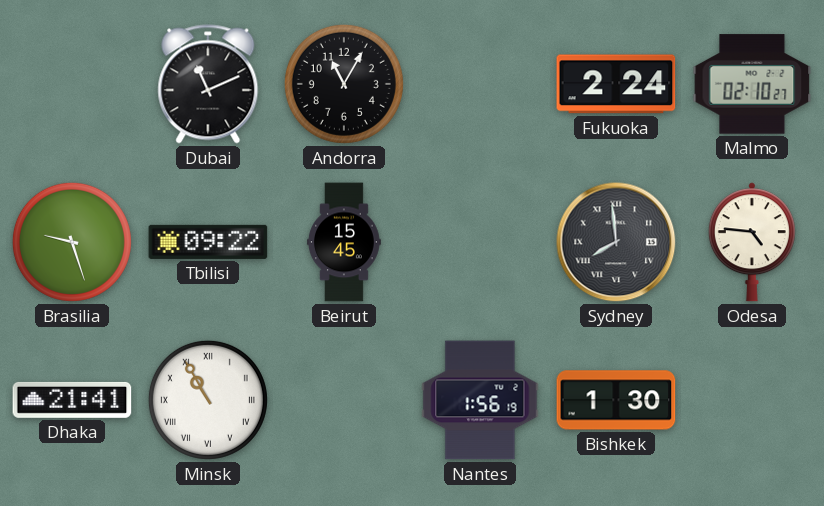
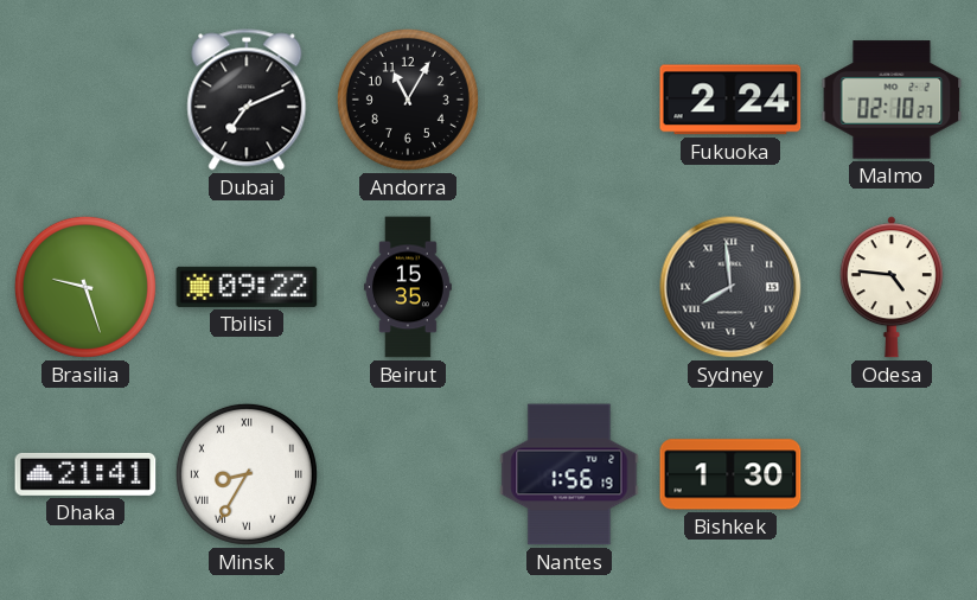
Dubai: 11:11 -> 7:11
Beirut: 15:45 -> 15:35
Minsk: 10:55 -> 8:35
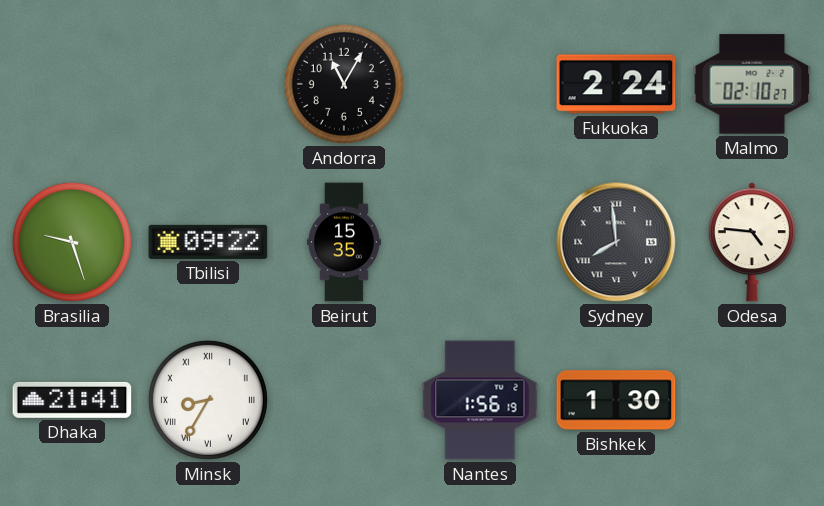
Dubai: 7:11 -> none
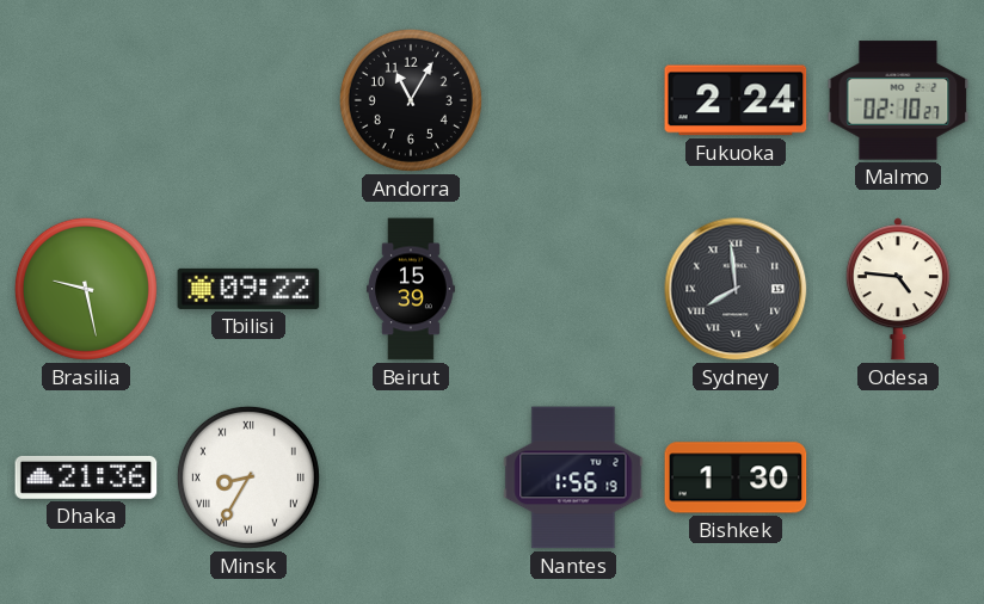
Brasilia: 9:27 -> 9:28
Beirut: 15:35 -> 15:39
Dhaka: 21:41 -> 21:36
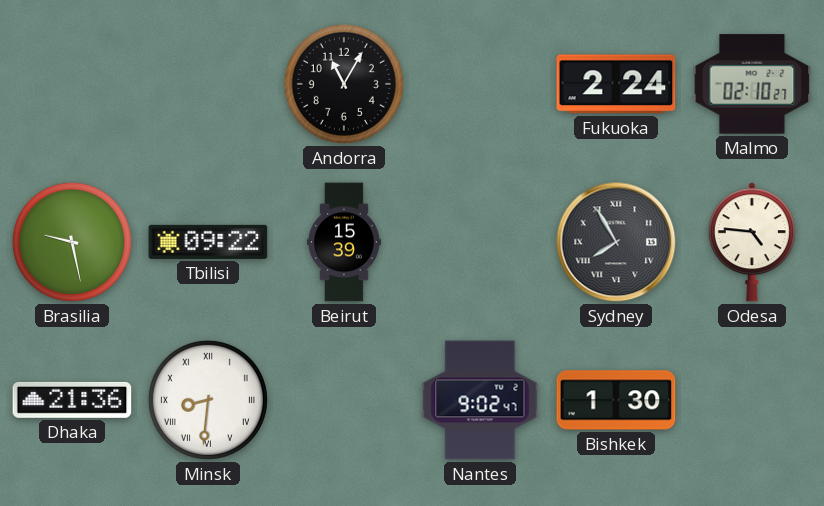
Sydney: 7:59 -> 7:55
Minsk: 8:35 -> 8:31
Nantes: 1:56 -> 9:02
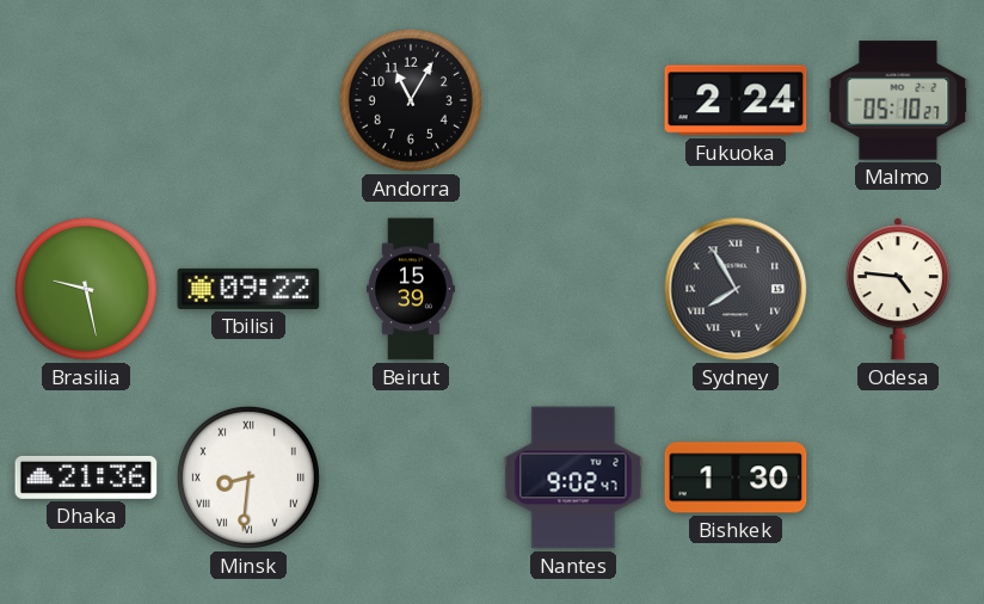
Malmo: 02:10 -> 05:10
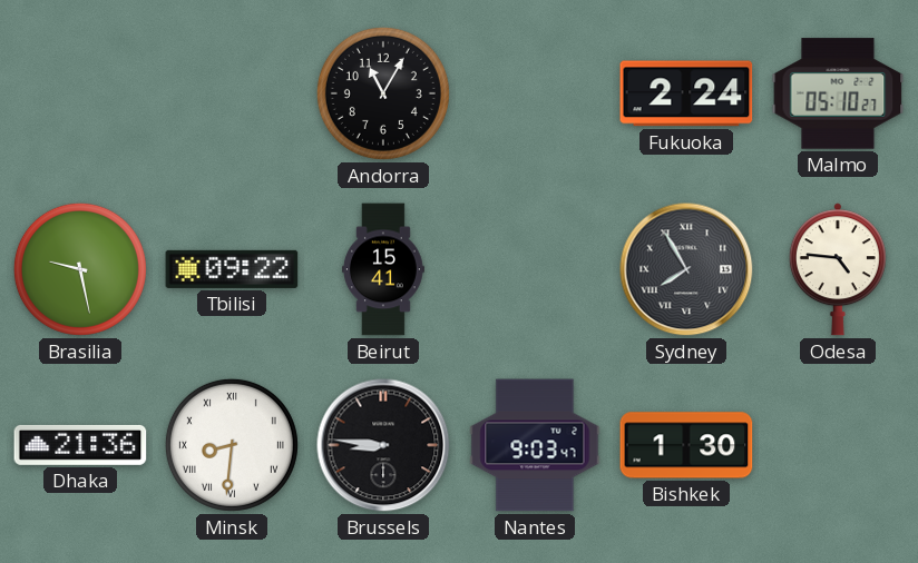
Beirut: 15:39 -> 15:41
Brussels: none -> 8:46
Nantes: 9:02 -> 9:03
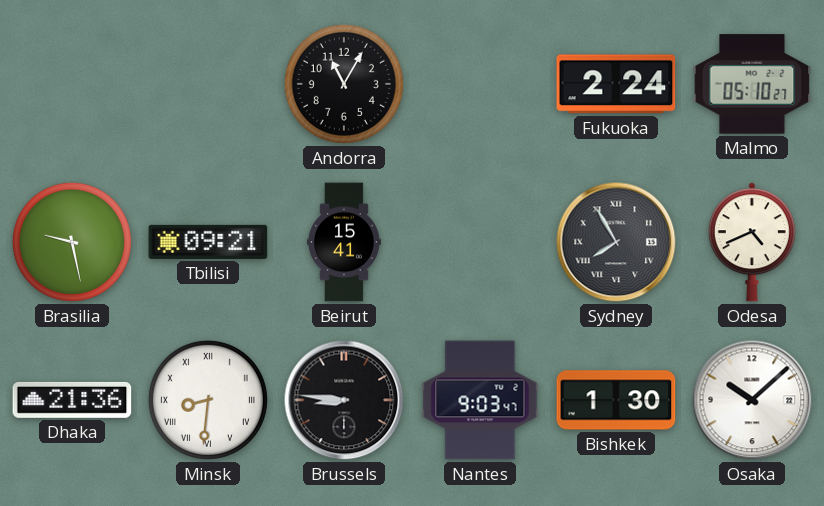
Tbilisi: 09:22 -> 09:21
Odesa: 4:46 -> 4:41
Osaka: none -> 10:08
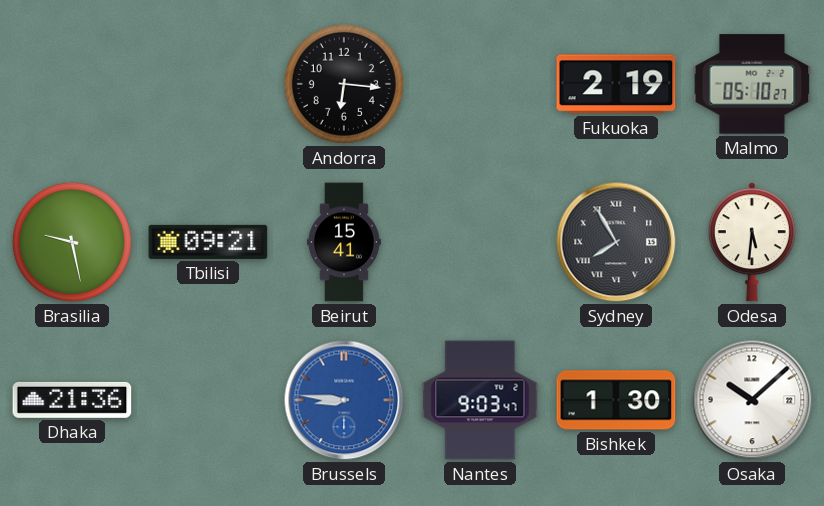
Andorra: 11:05 -> 6:16
Fukuoka: 2:24 -> 2:19
Odesa: 4:41 -> 5:31
Minsk: 8:31 -> none
Brussels dial: black -> blue
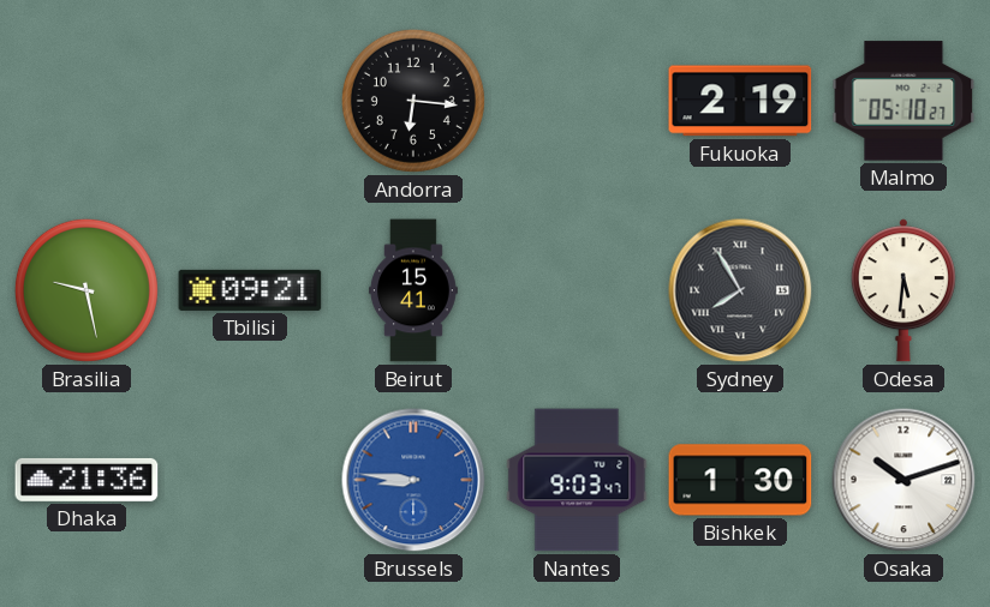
Osaka: 10:08 -> 10:12
